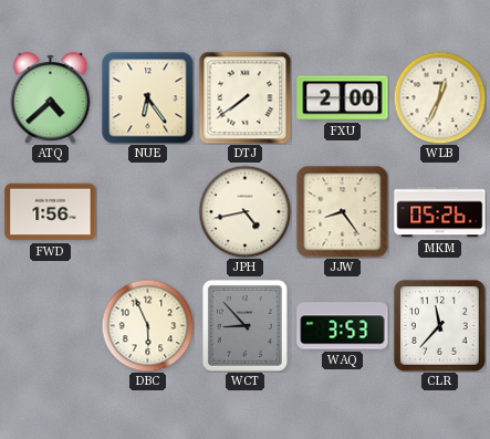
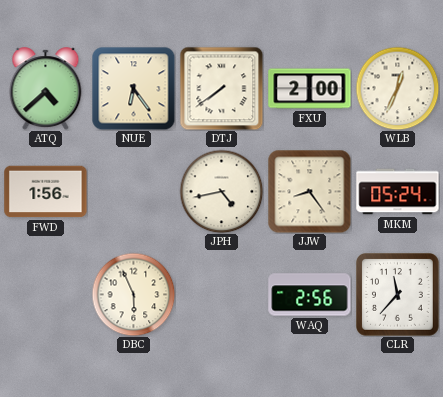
MKM: 05:26 -> 05:24
WCT: 8:53 -> none
WAQ: 3:53 -> 2:56
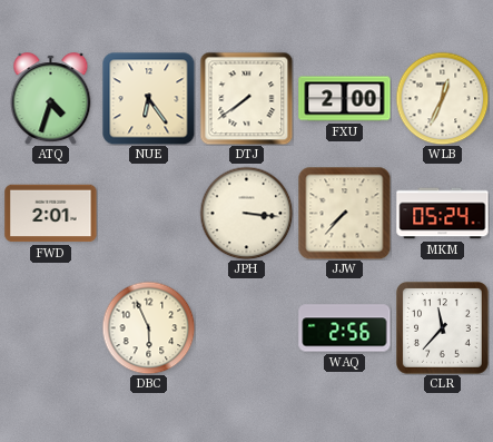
ATQ: 4:38 -> 4:33
FWD: 1:56 -> 2:01
JPH: 4:43 -> 3:16
JJW: 8:24 -> 7:37
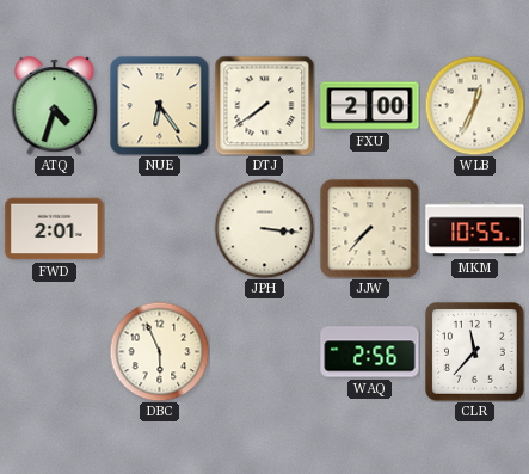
MKM: 05:24 -> 10:55
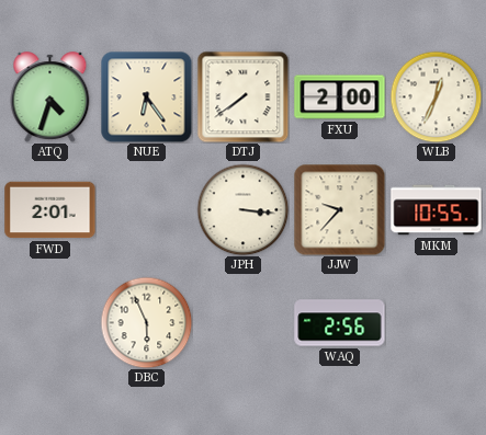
JJW: 7:37 -> 9:37
CLR: 11:37 -> none
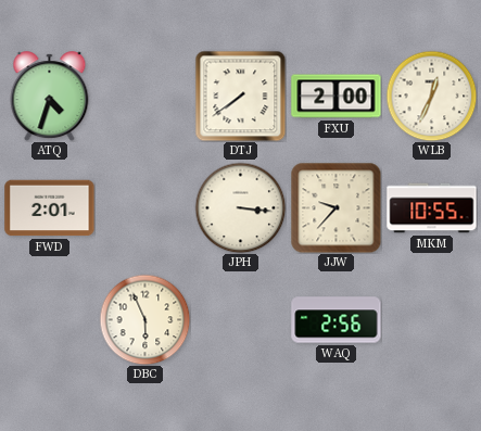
NUE: 6:24 -> none
